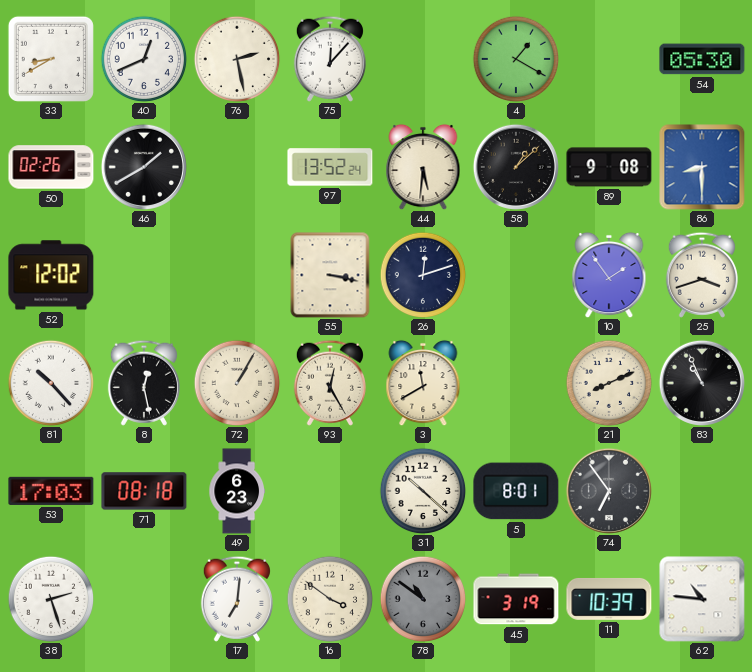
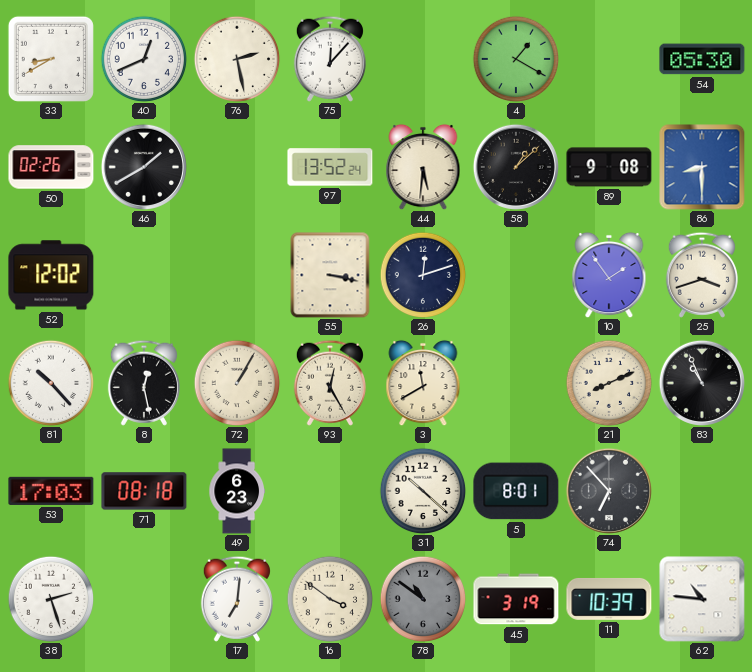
74: 6:54 -> 6:53
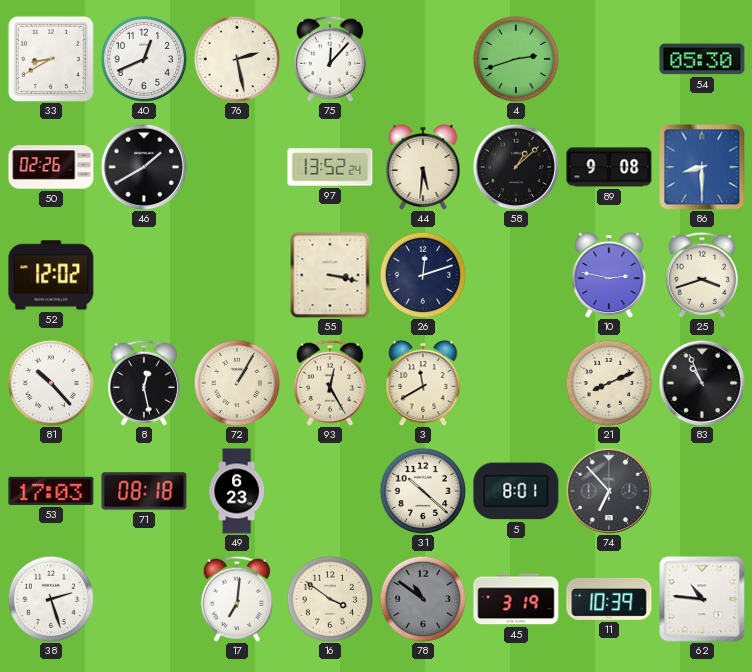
4: 1:20 -> 2:42
10: 1:54 -> 2:47
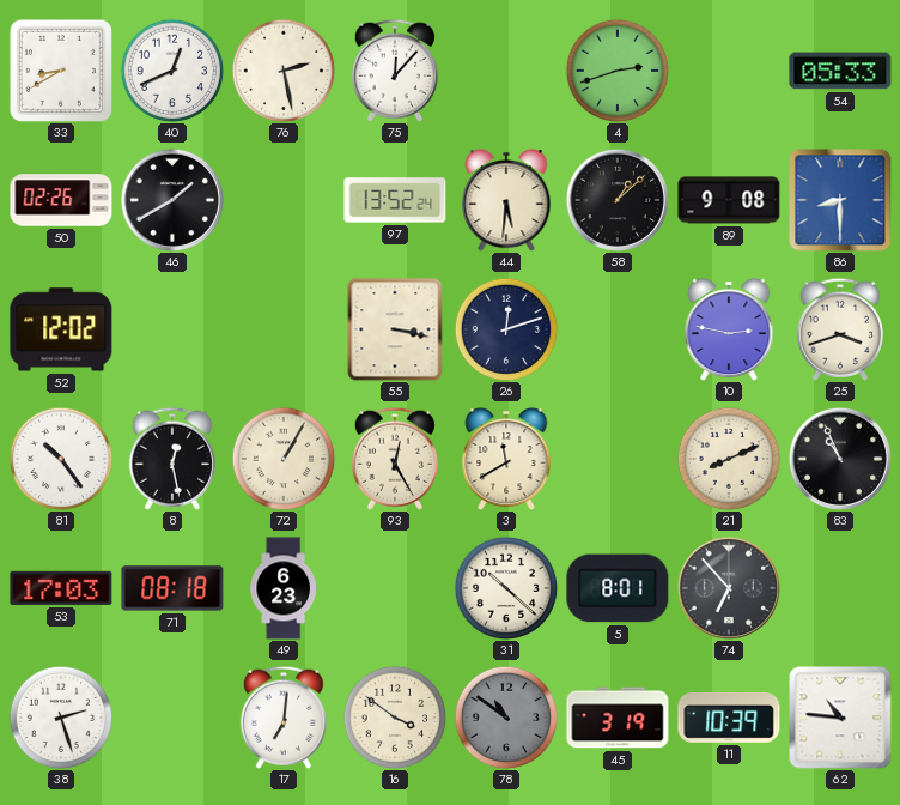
54: 05:30 -> 05:33
81: 10:23 -> 10:24
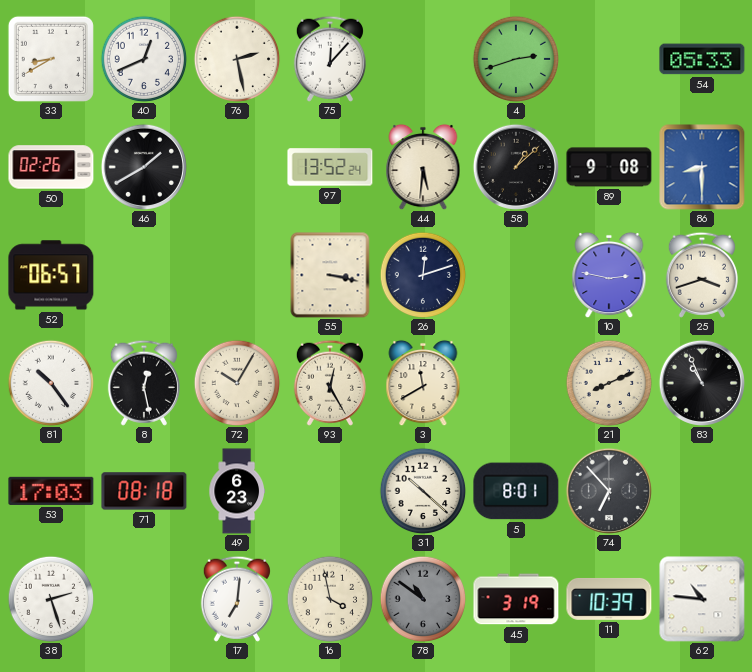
52: 12:02 -> 06:57
72: 1:05 -> 10:05
16: 3:51 -> 3:58
